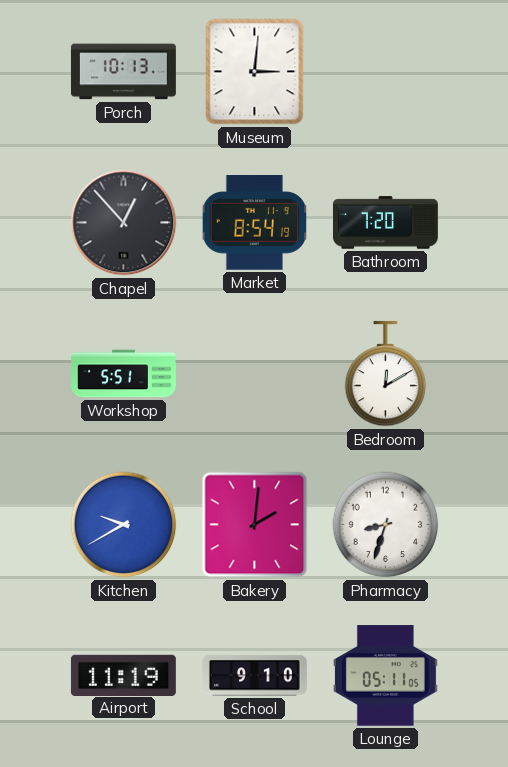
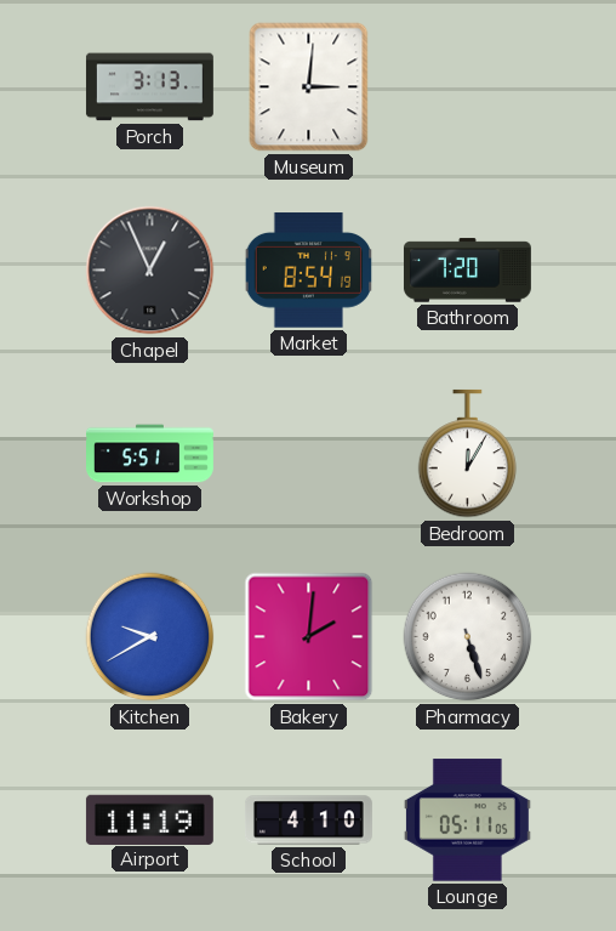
Porch: 10:13 -> 3:13
Chapel: 12:53 -> 12:56
Bedroom: 12:10 -> 12:05
Pharmacy: 8:33 -> 5:27
School: 9:10 -> 4:10
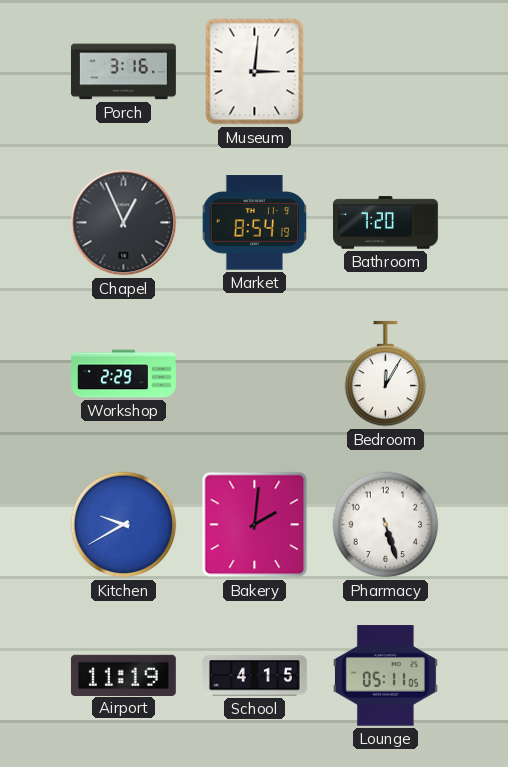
Porch: 3:13 -> 3:16
Workshop: 5:51 -> 2:29
School: 4:10 -> 4:15
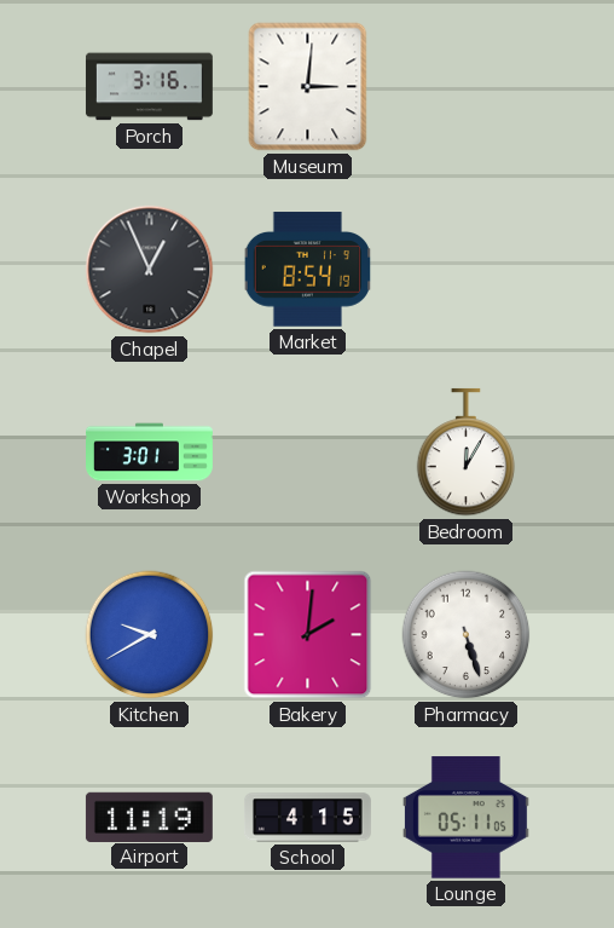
Bathroom: 7:20 -> none
Workshop: 2:29 -> 3:01
